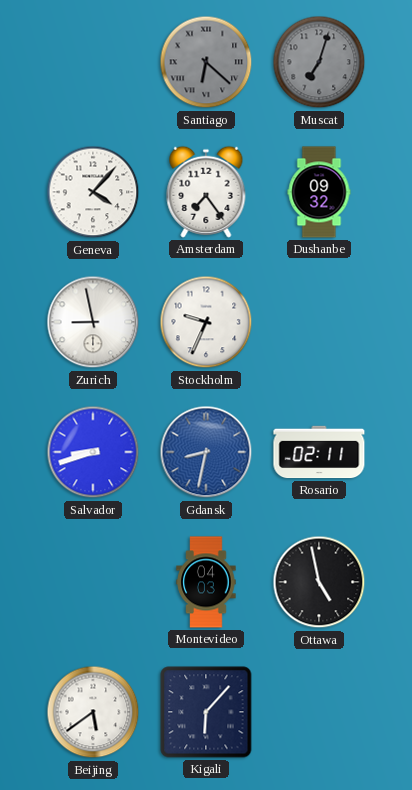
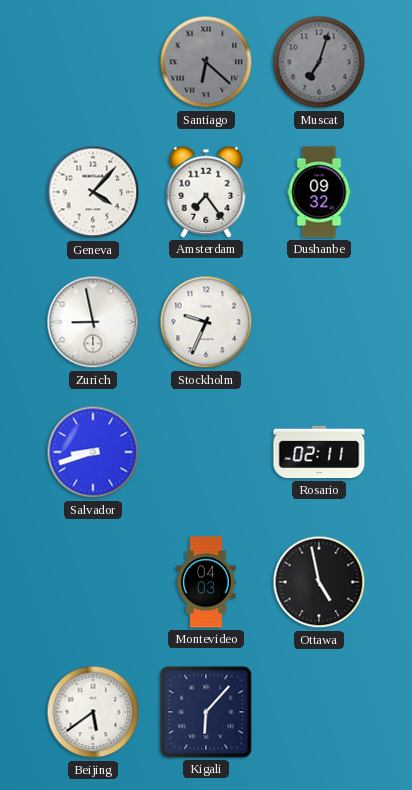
Gdansk: 8:32 -> none
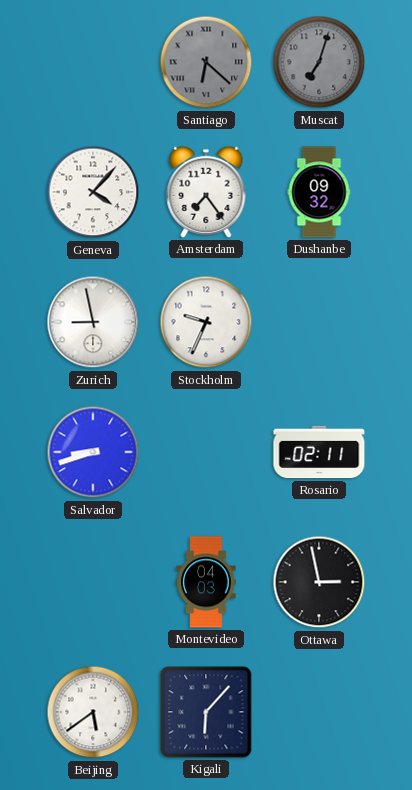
Ottawa: 4:58 -> 2:58
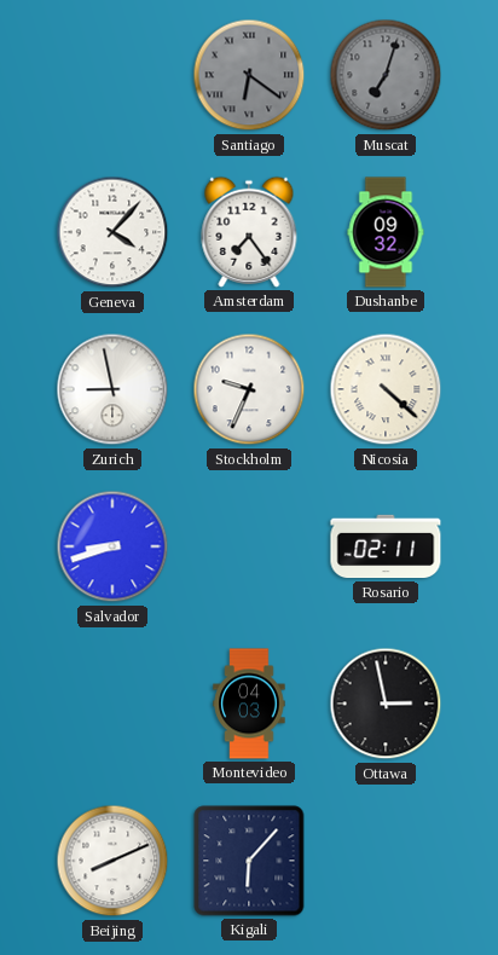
Santiago: 6:22 -> 6:21
Nicosia: none -> 4:22
Beijing: 5:39 -> 8:11
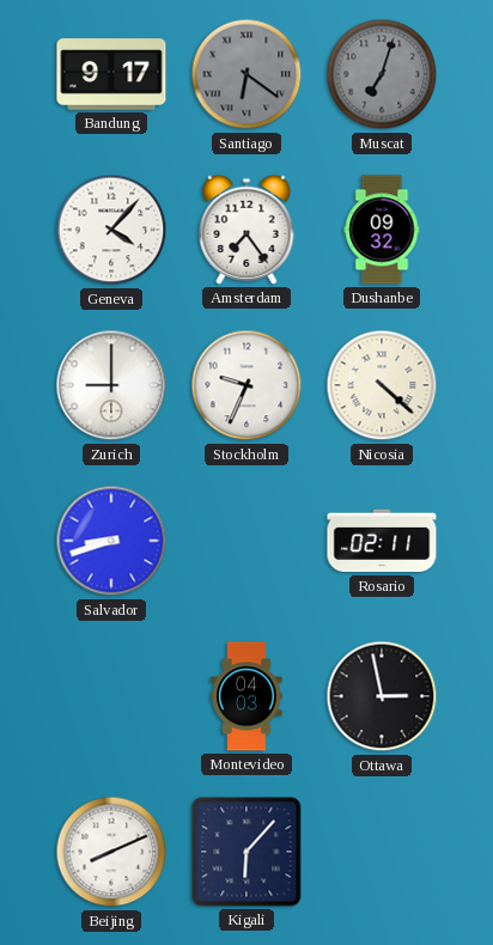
Bandung: none -> 9:17
Zurich: 8:58 -> 9:00
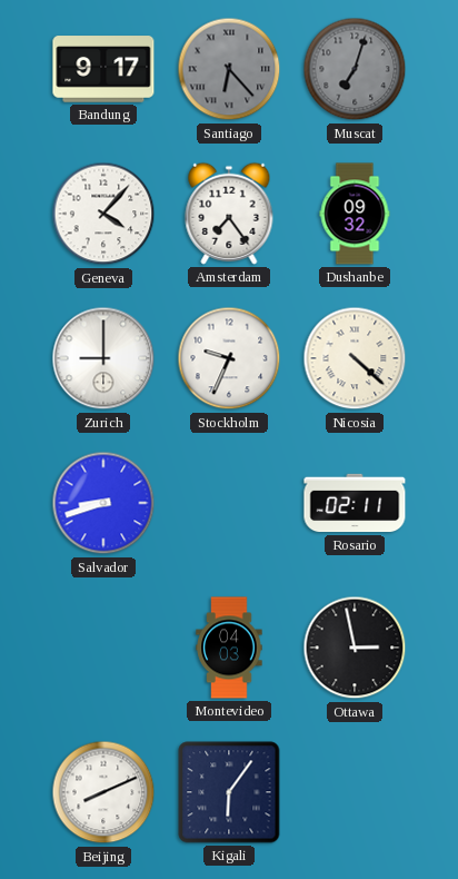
Santiago: 6:21 -> 6:23
Kigali: 6:07 -> 6:06
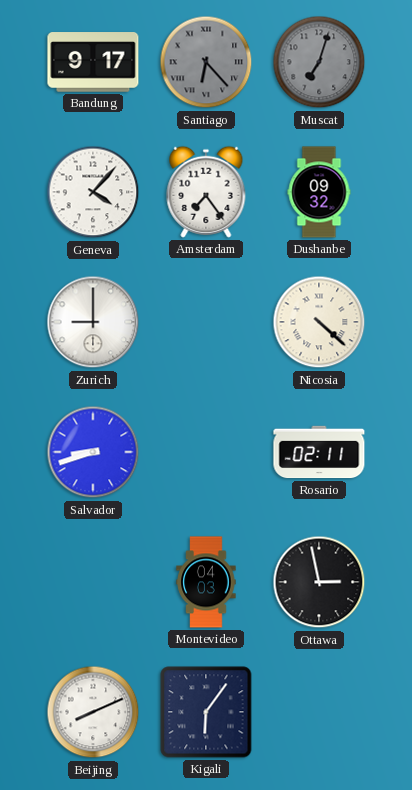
Stockholm: 9:34 -> none
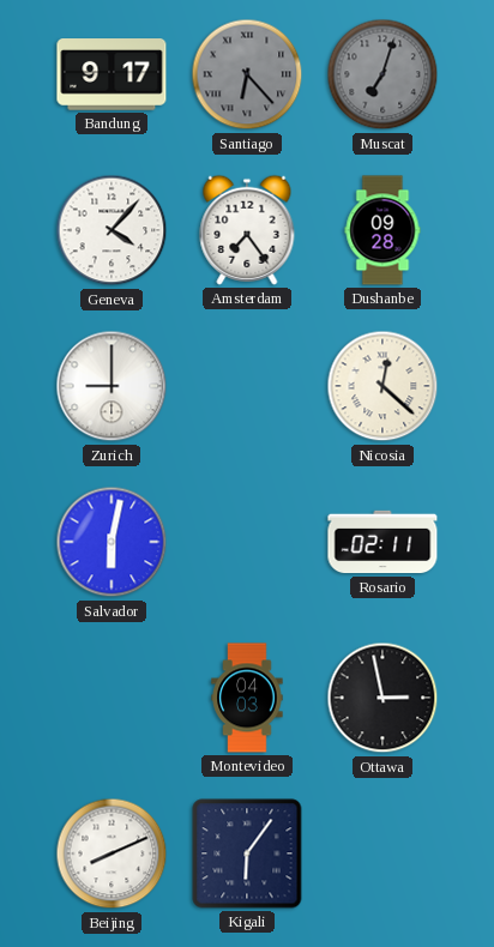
Dushanbe: 09:32 -> 09:28
Nicosia: 4:22 -> 12:22
Salvador: 8:42 -> 6:02
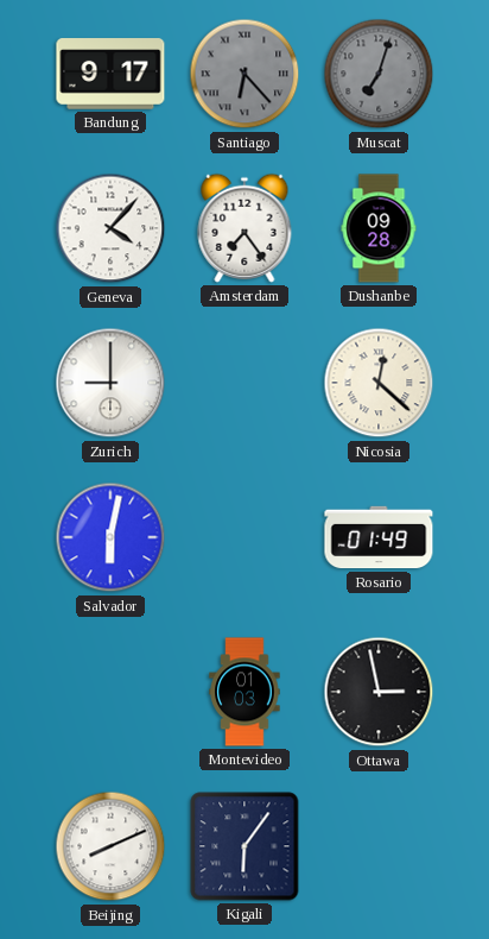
Rosario: 02:11 -> 01:49
Montevideo: 04:03 -> 01:03
